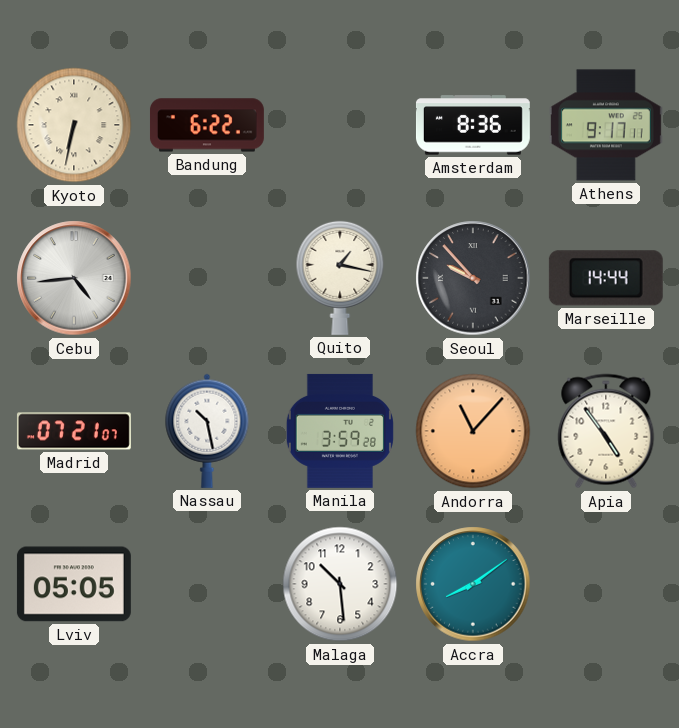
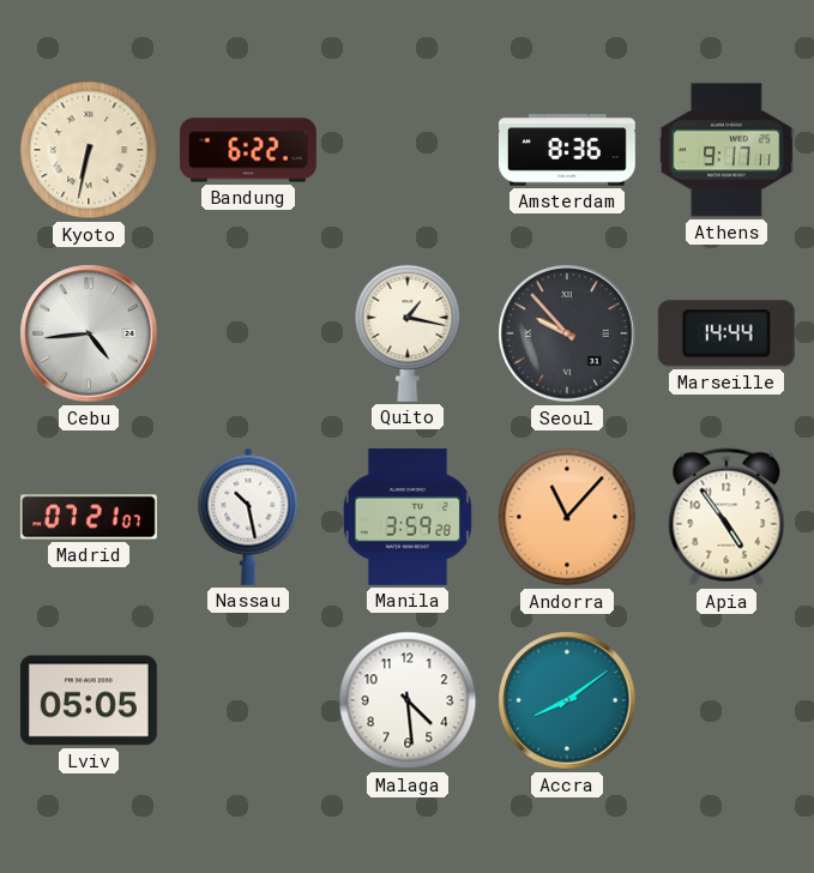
Malaga: 10:29 -> 4:29
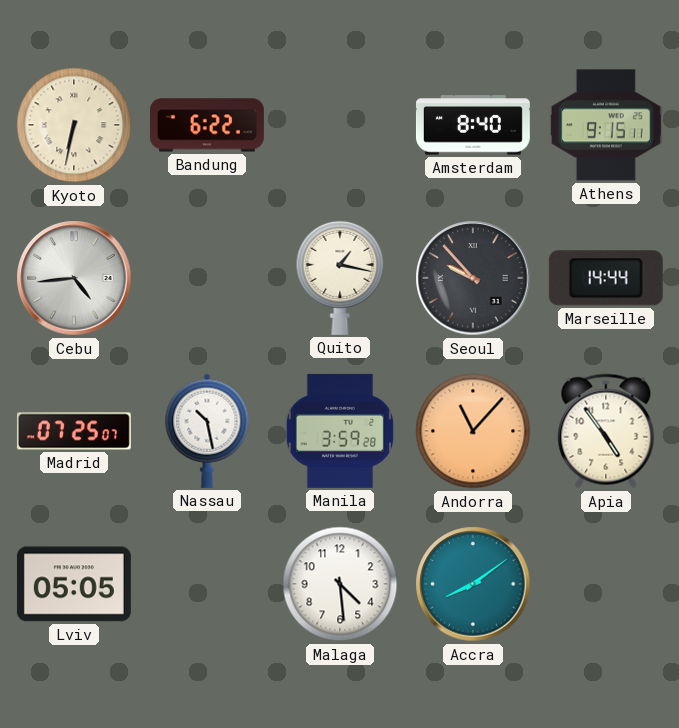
Amsterdam: 8:36 -> 8:40
Athens: 9:17 -> 9:15
Madrid: 07:21 -> 07:25
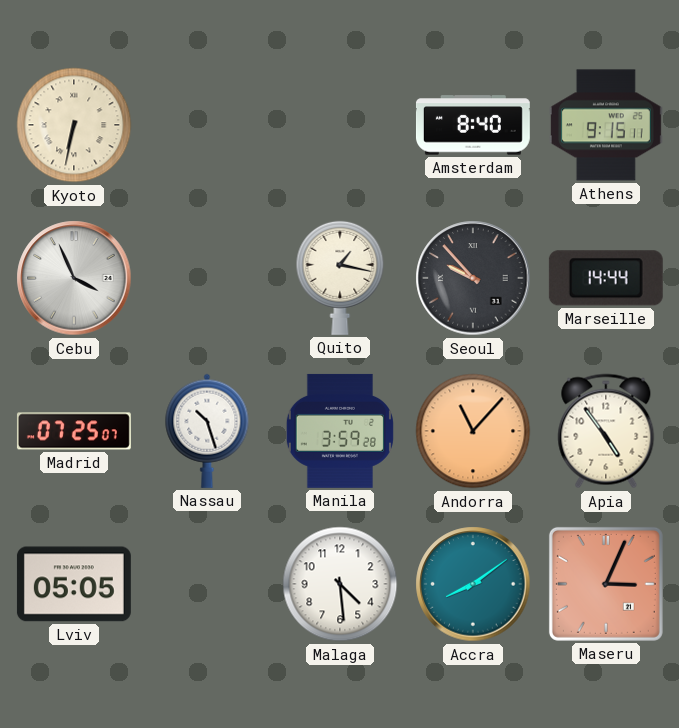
Bandung: 6:22 -> none
Cebu: 4:44 -> 3:56
Nassau: 10:28 -> 10:27
Maseru: none -> 3:04
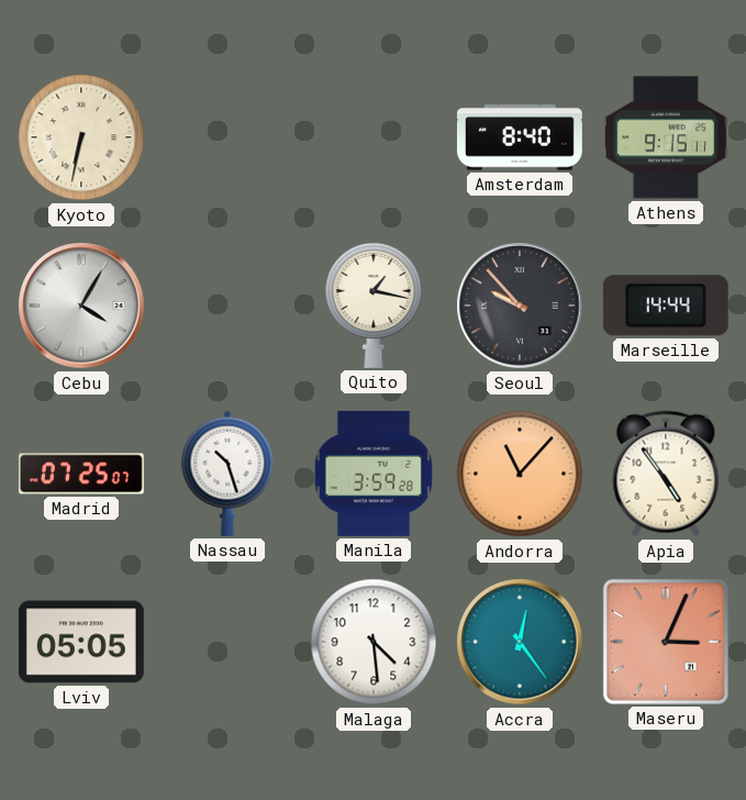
Cebu: 3:56 -> 4:05
Accra: 8:09 -> 12:24
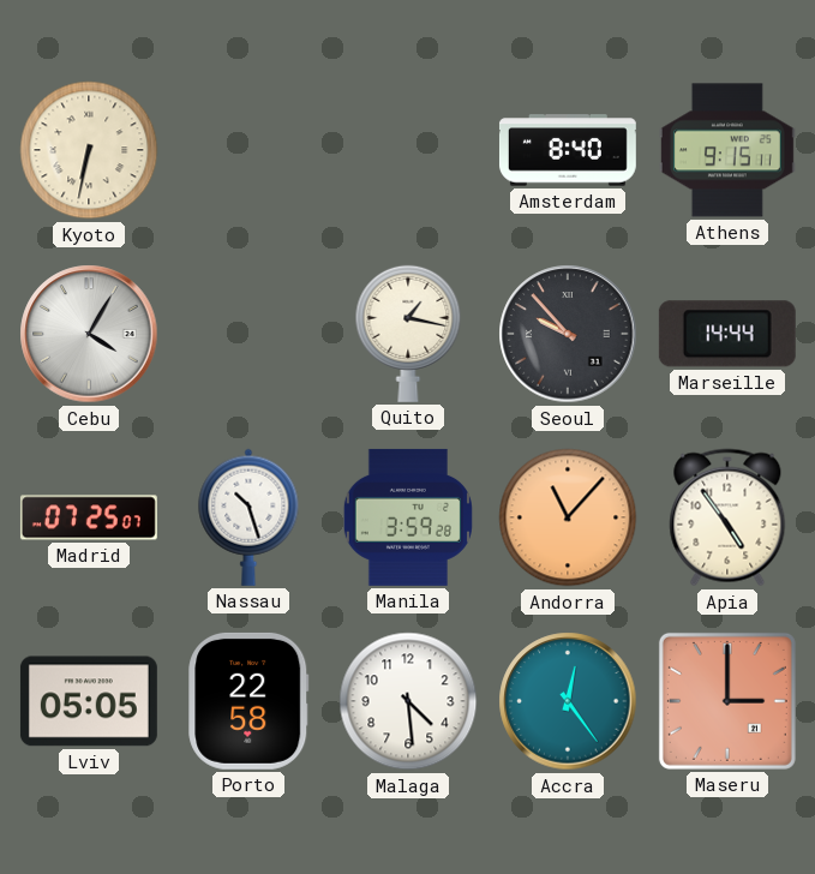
Porto: none -> 22:58
Maseru: 3:04 -> 3:00
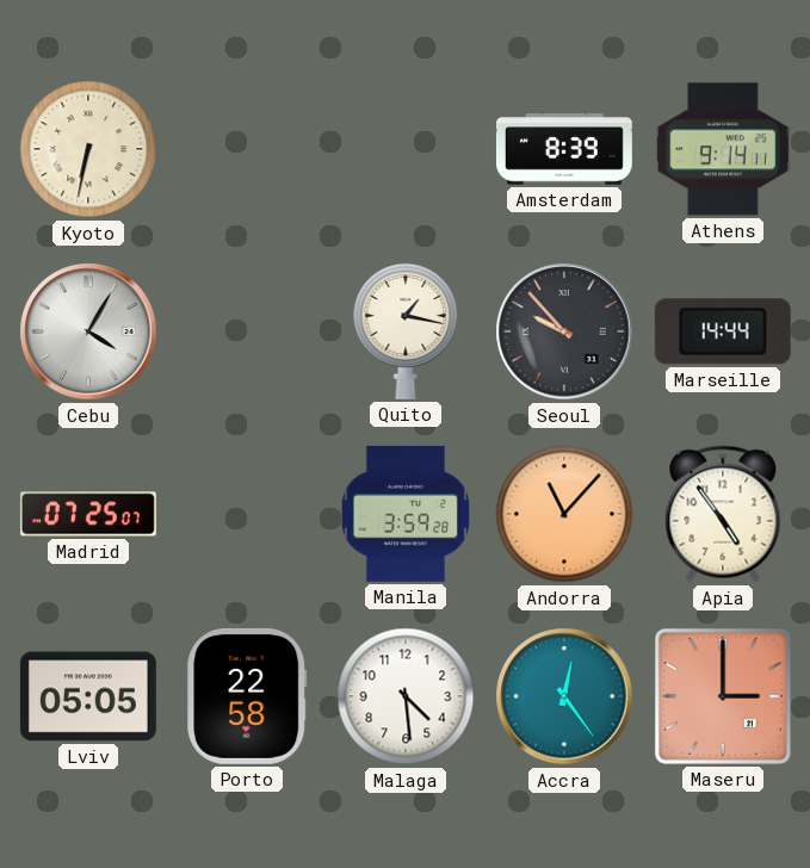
Amsterdam: 8:40 -> 8:39
Athens: 9:15 -> 9:14
Nassau: 10:27 -> none
